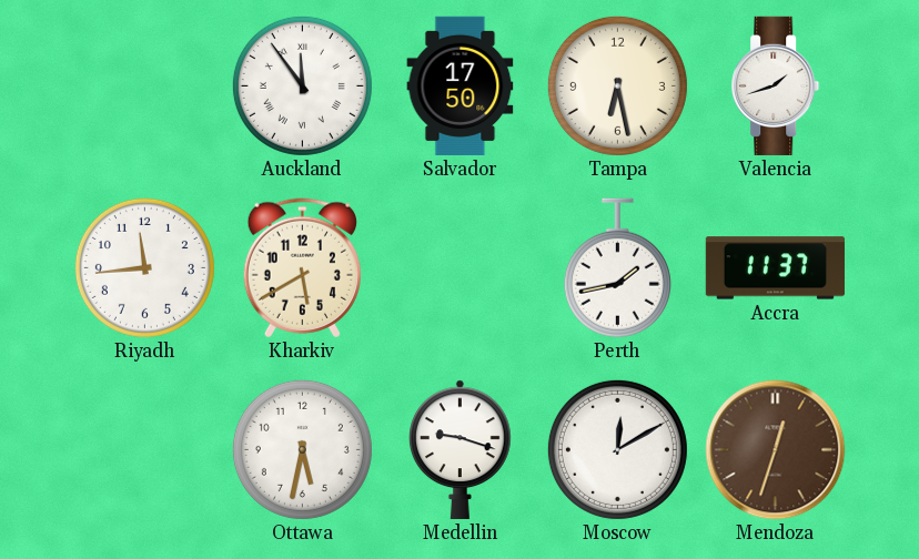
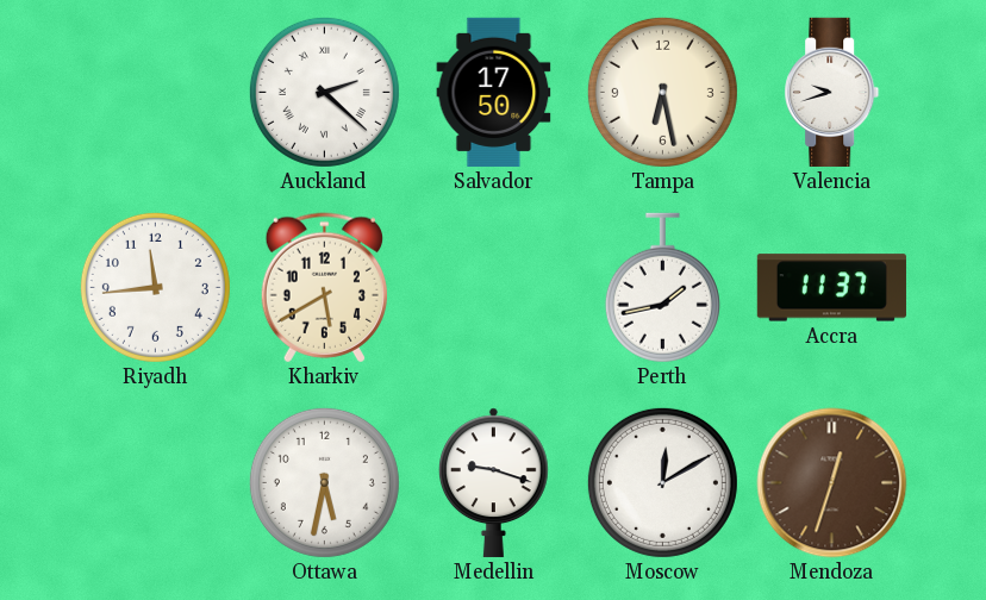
Auckland: 11:54 -> 2:22
Valencia: 1:42 -> 9:42
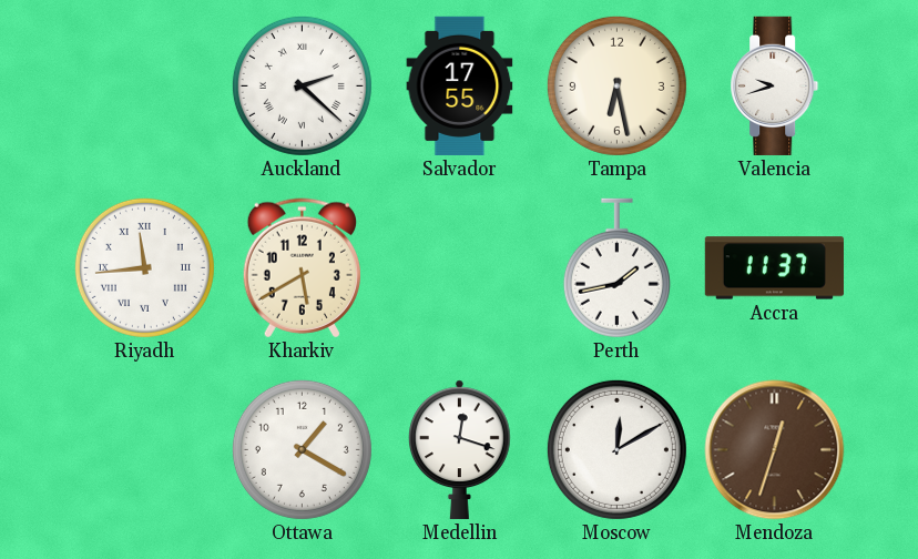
Salvador: 17:50 -> 17:55
Riyadh numerals: Arabic -> Roman
Ottawa: 5:32 -> 1:20
Medellin: 9:18 -> 12:18
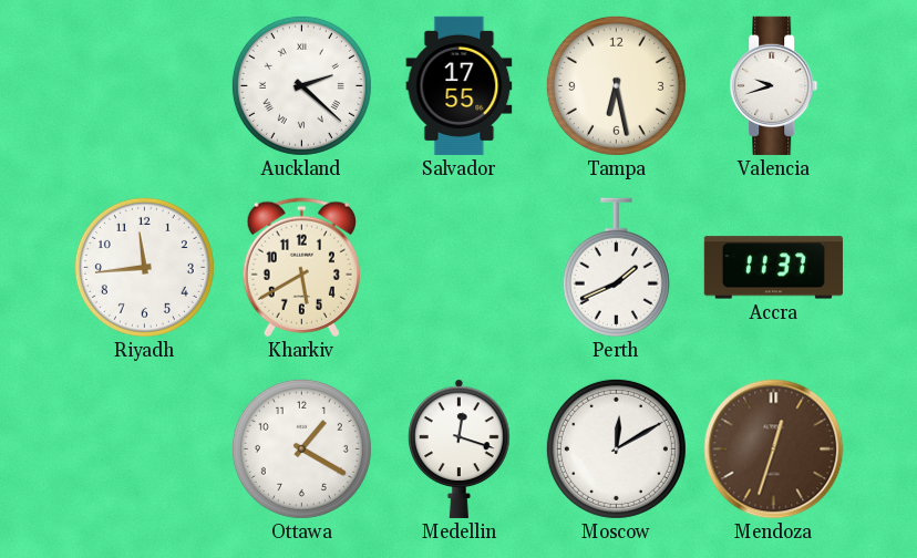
Riyadh numerals: Roman -> Arabic
Perth: 1:43 -> 1:41
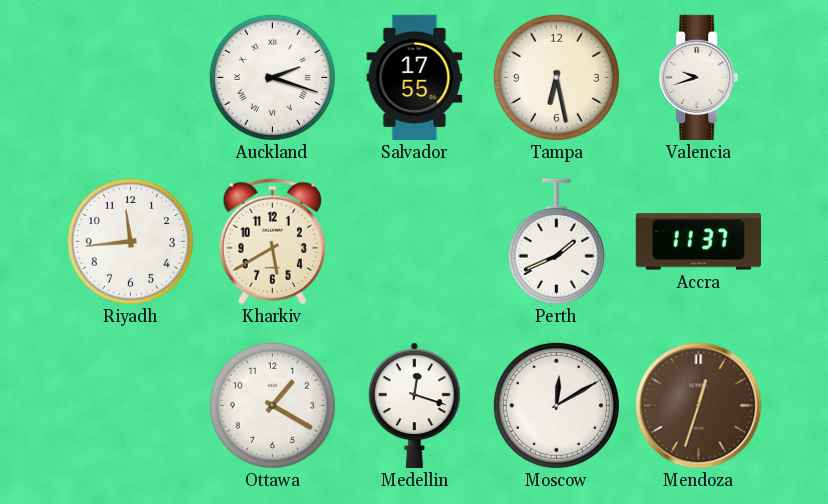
Auckland: 2:22 -> 2:18
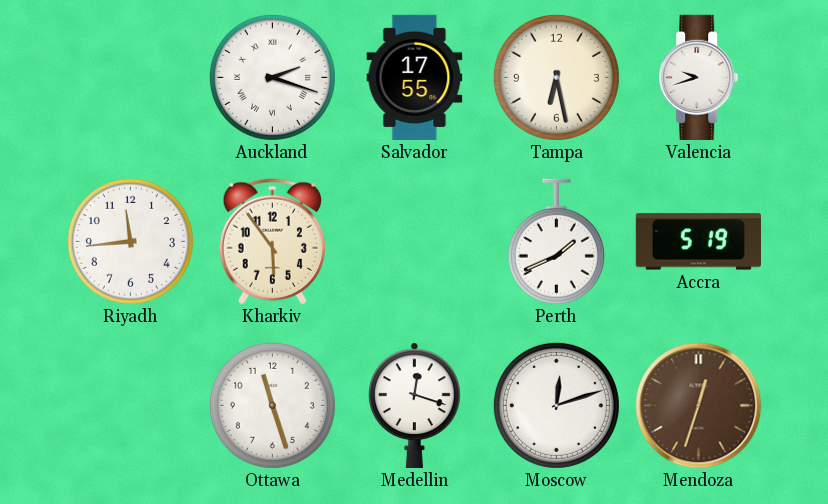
Kharkiv: 5:40 -> 5:54
Accra: 11:37 -> 5:19
Ottawa: 1:20 -> 11:27
Moscow: 12:10 -> 12:12
